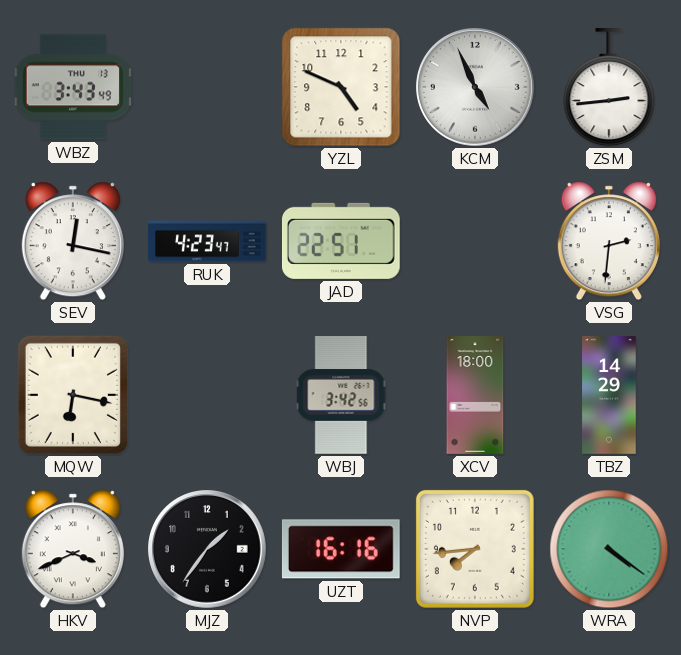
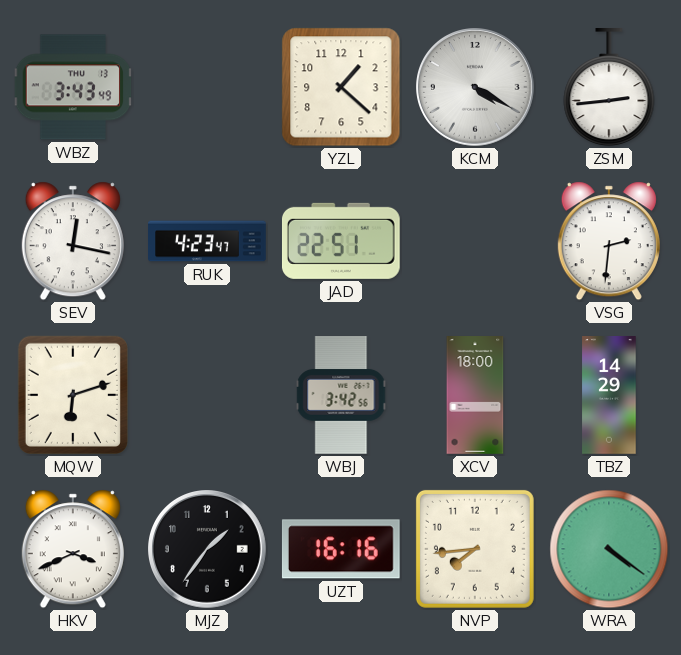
YZL: 4:49 -> 1:22
KCM: 4:56 -> 4:20
MQW: 6:17 -> 6:12
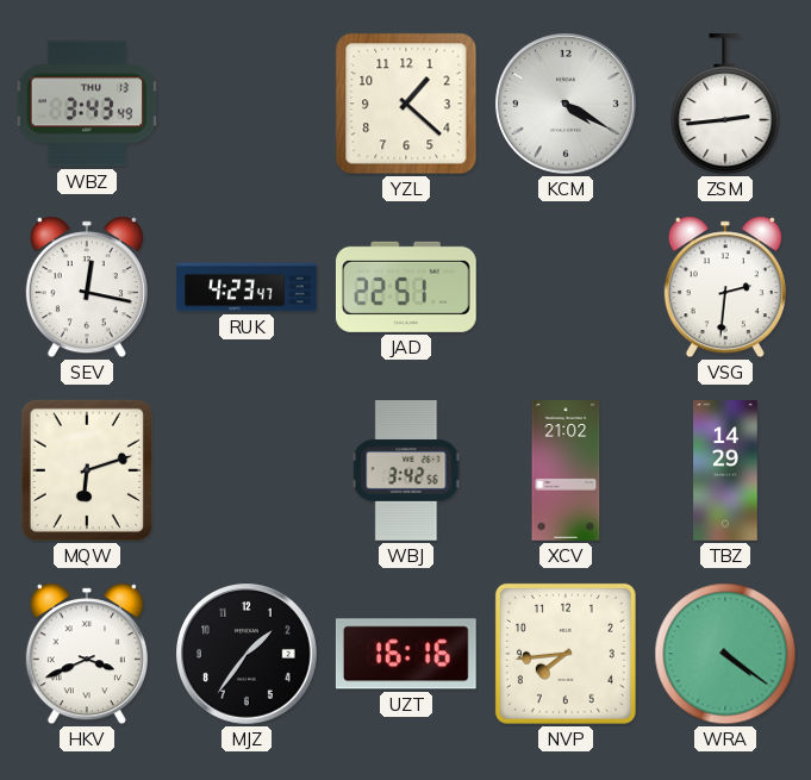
XCV: 18:00 -> 21:02
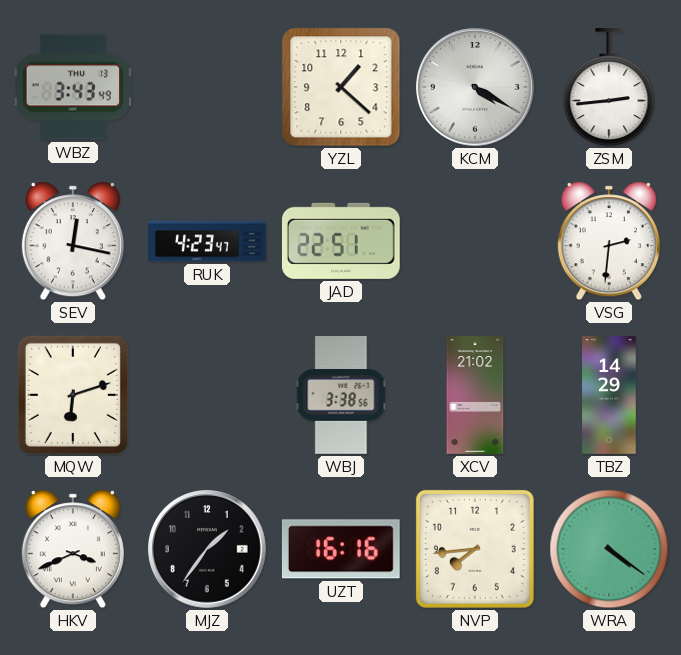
WBJ: 3:42 -> 3:38
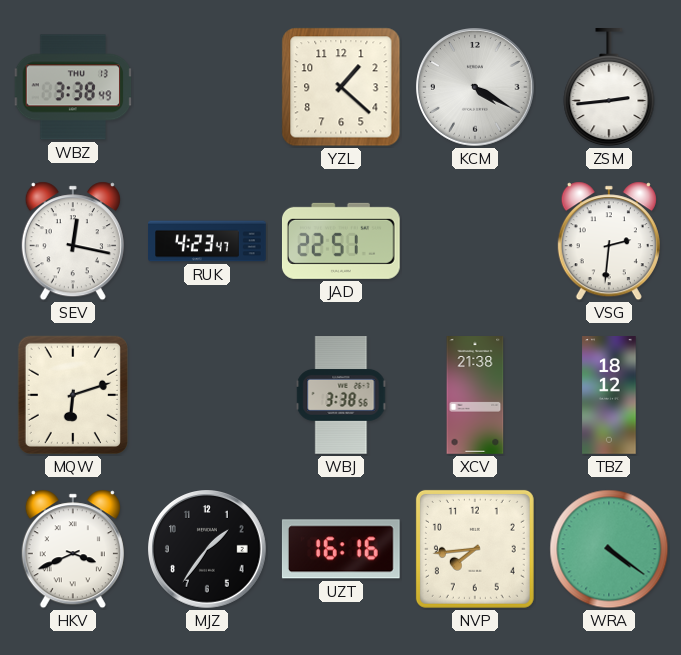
WBZ: 3:43 -> 3:38
XCV: 21:02 -> 21:38
TBZ: 14:29 -> 18:12
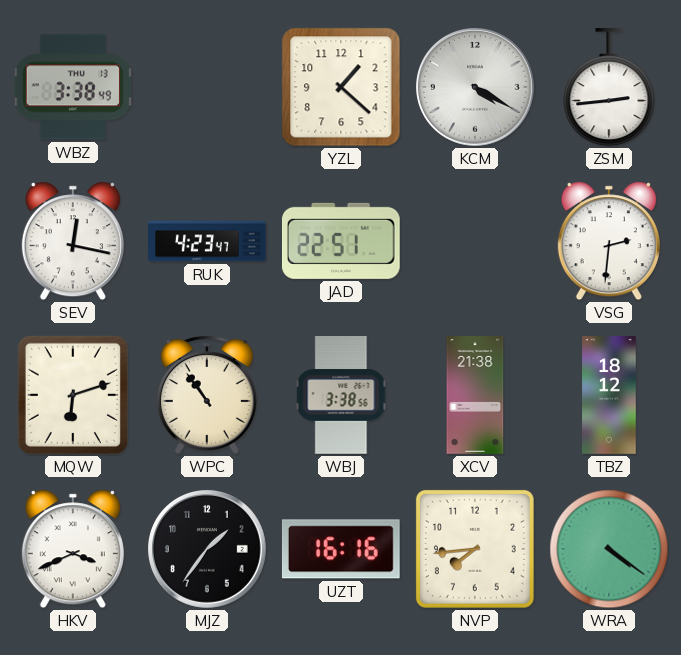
WPC: none -> 10:54
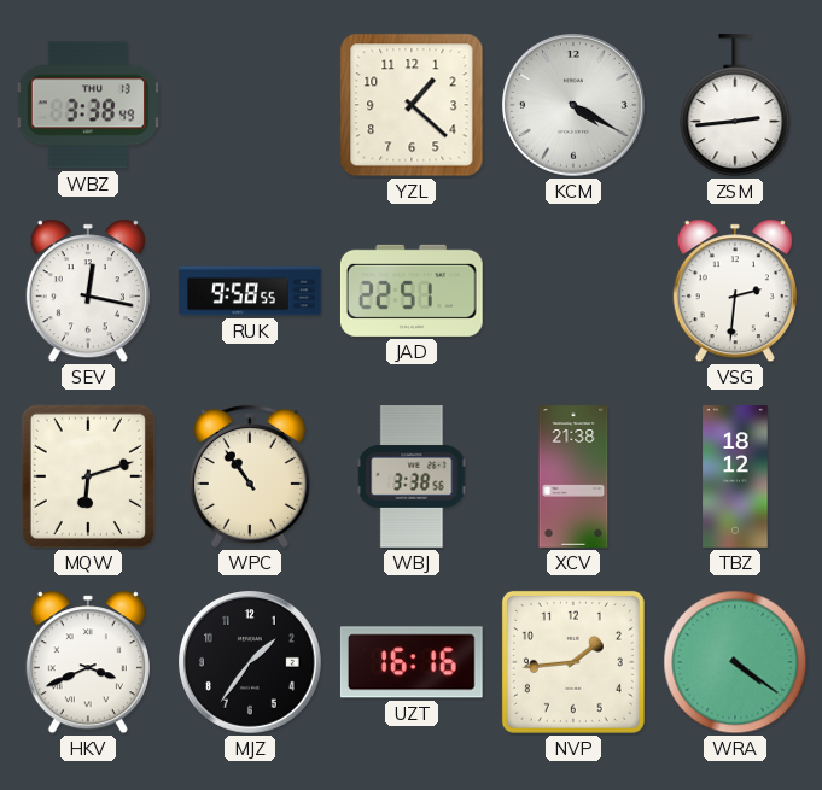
RUK: 4:23 -> 9:58
NVP: 7:44 -> 1:44
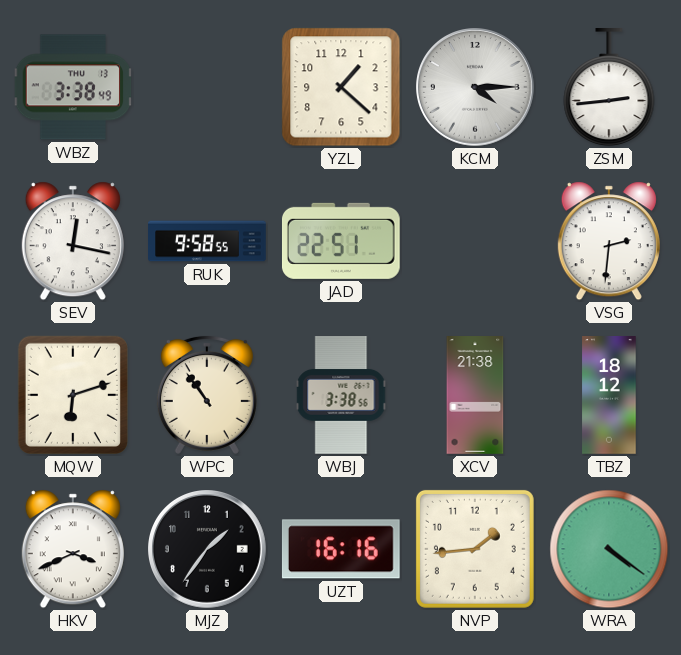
KCM: 4:20 -> 4:15
